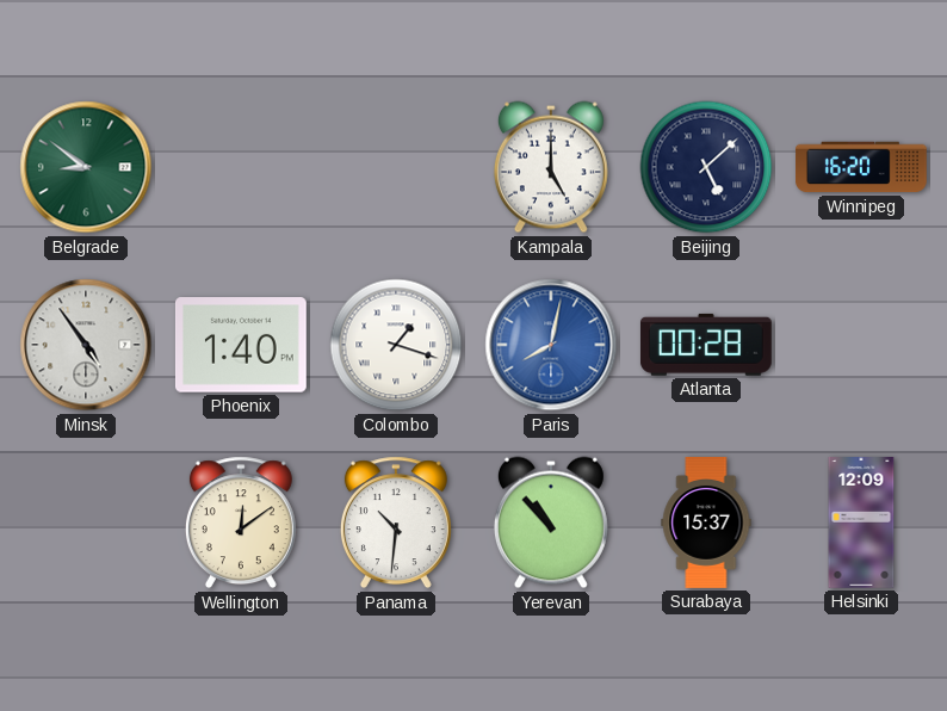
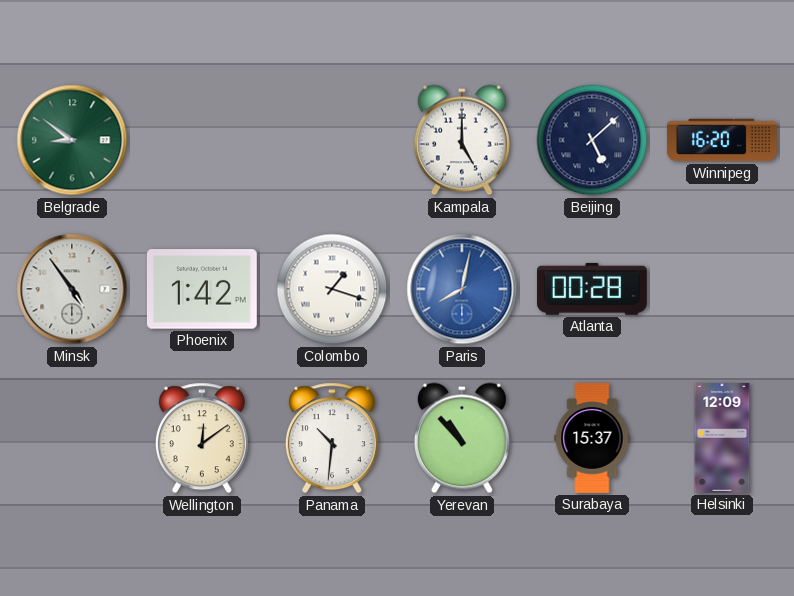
Phoenix: 1:40 -> 1:42
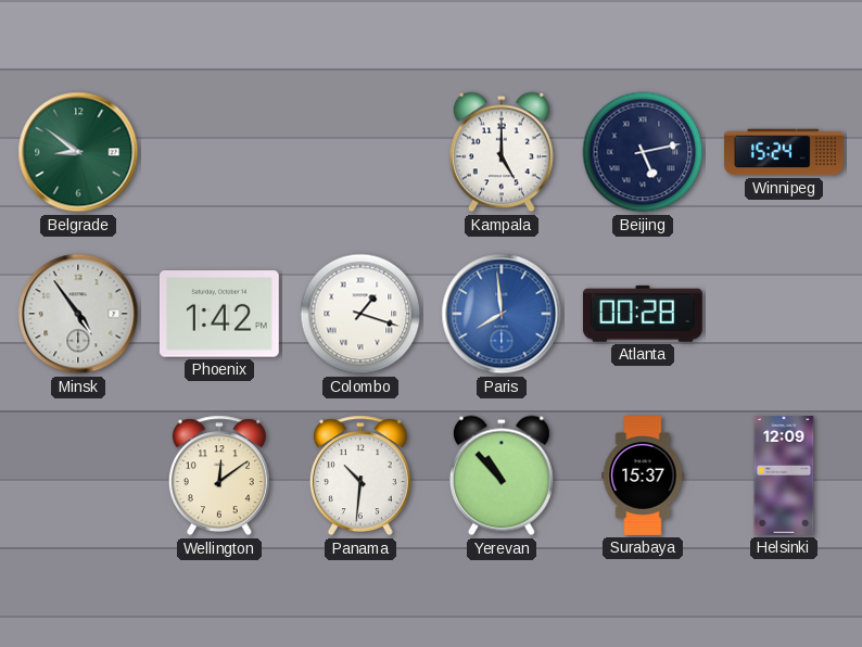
Beijing: 5:08 -> 5:13
Winnipeg: 16:20 -> 15:24
Paris: 8:02 -> 7:59
